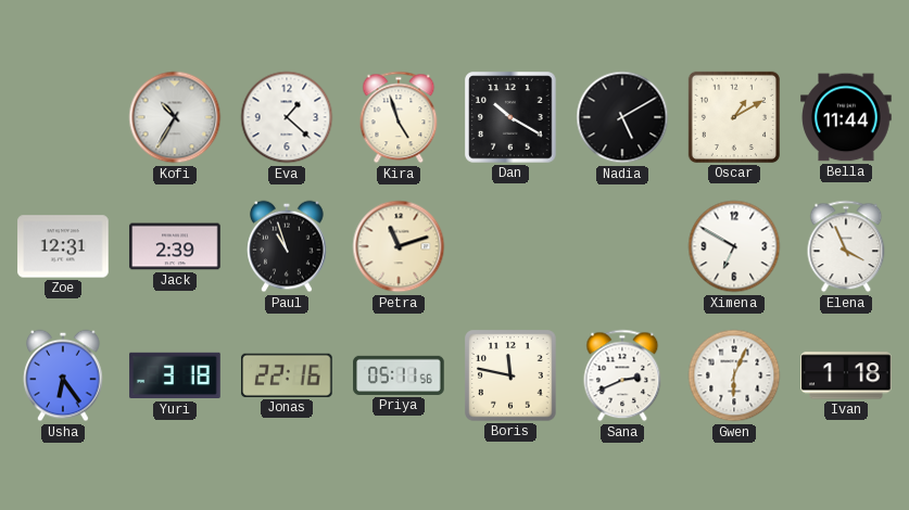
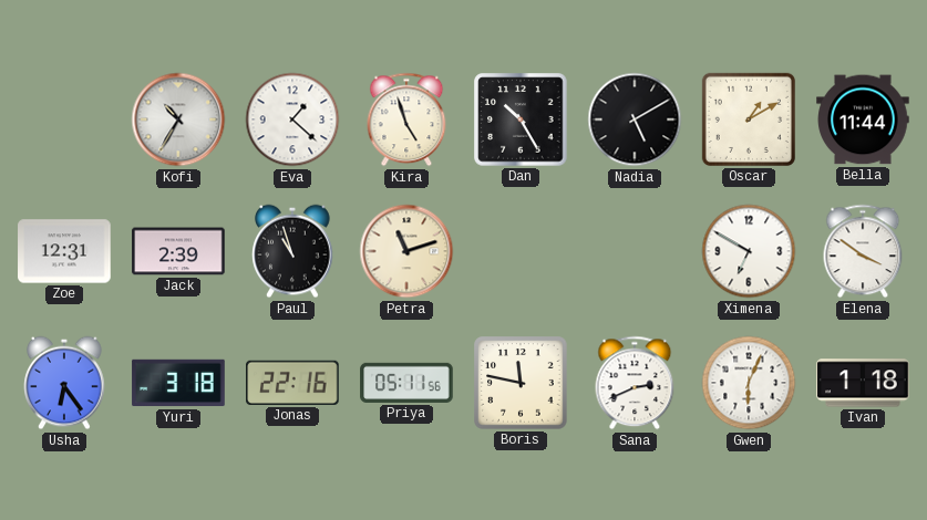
Dan: 10:20 -> 10:25
Elena: 3:56 -> 3:51
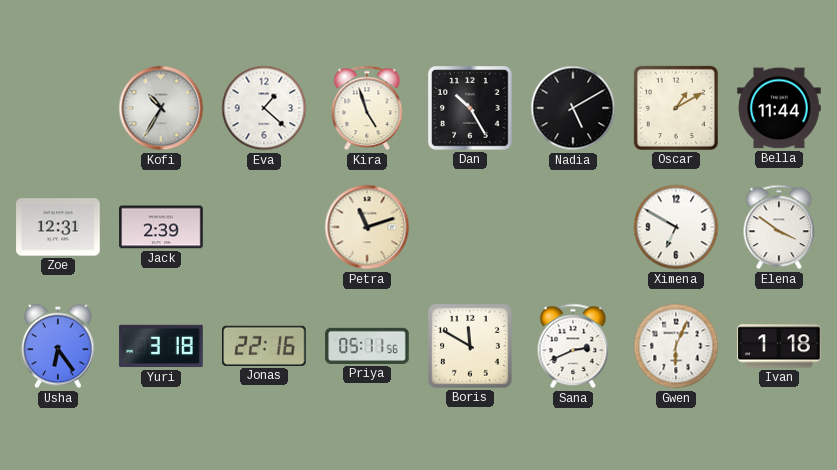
Paul: 10:57 -> none
Boris: 11:47 -> 11:50
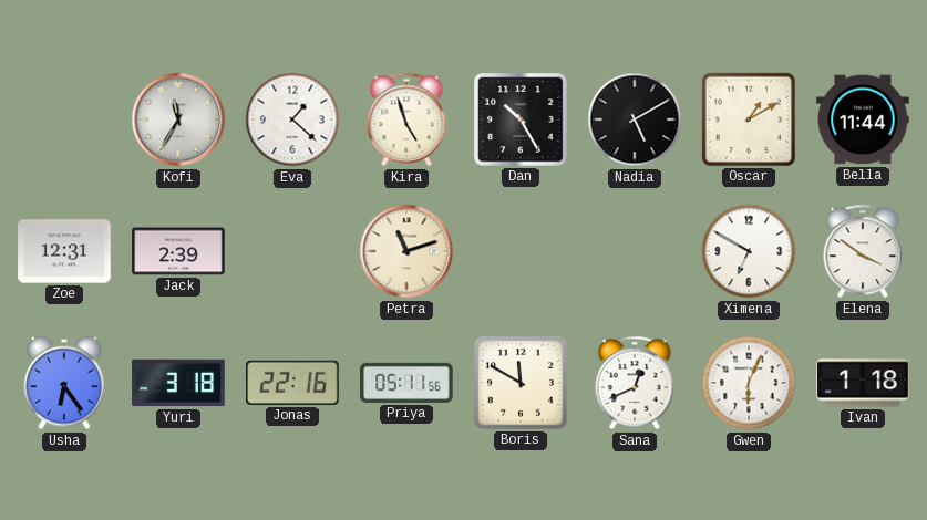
Kofi: 10:35 -> 11:35
Sana: 2:41 -> 12:41
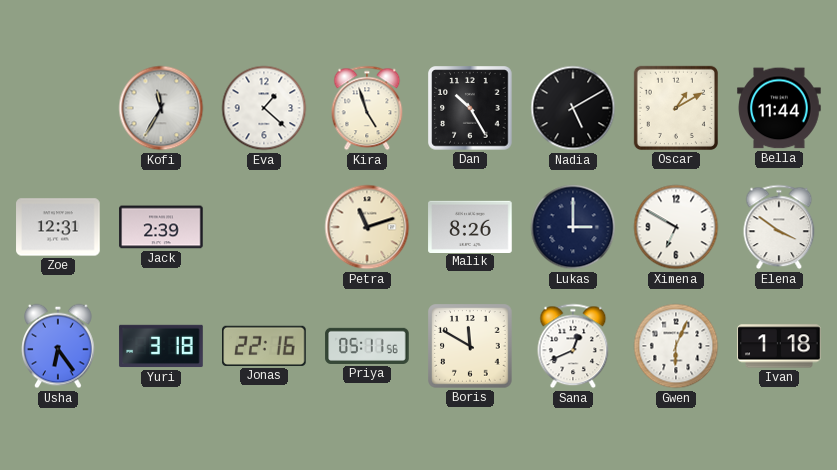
Malik: none -> 8:26
Lukas: none -> 3:00
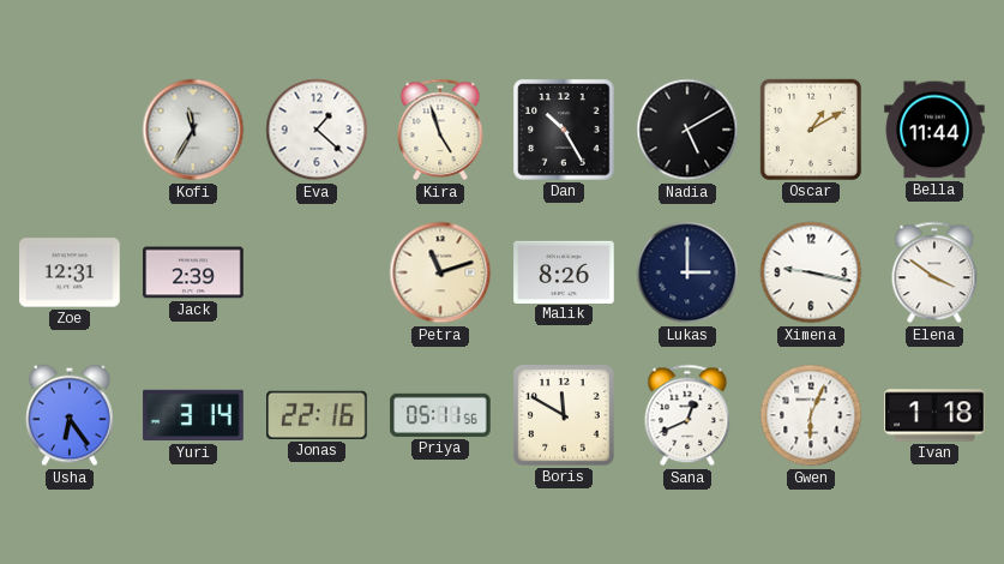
Ximena: 6:50 -> 9:17
Yuri: 3:18 -> 3:14
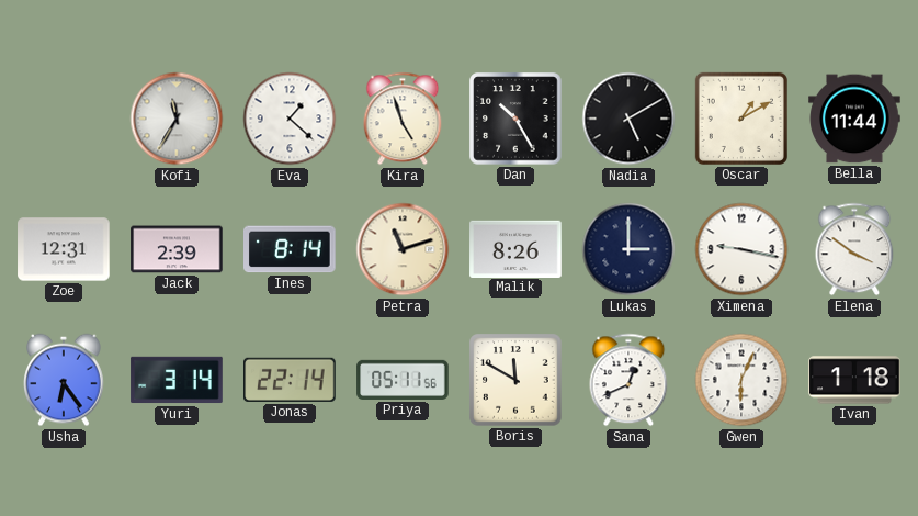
Ines: none -> 8:14
Jonas: 22:16 -> 22:14
